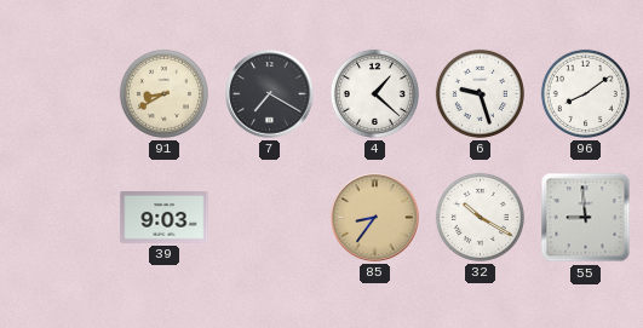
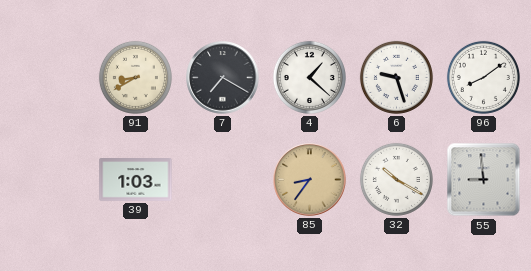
39: 9:03 -> 1:03
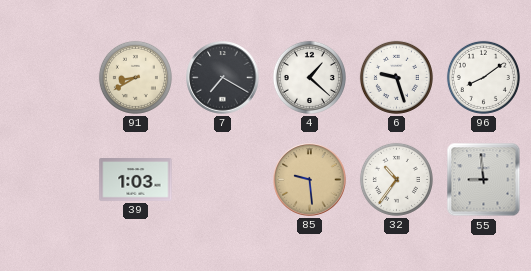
85: 8:36 -> 9:29
32: 10:20 -> 10:36
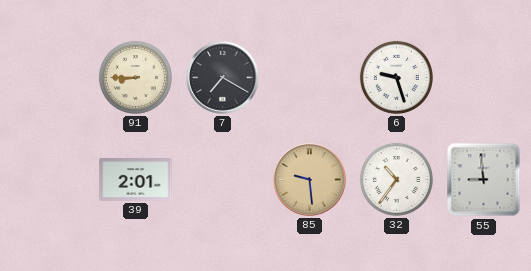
91: 8:40 -> 8:45
4: 1:22 -> none
96: 8:09 -> none
39: 1:03 -> 2:01
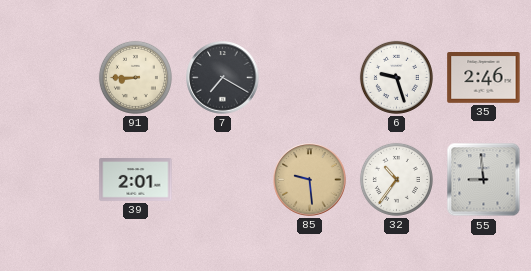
35: none -> 2:46
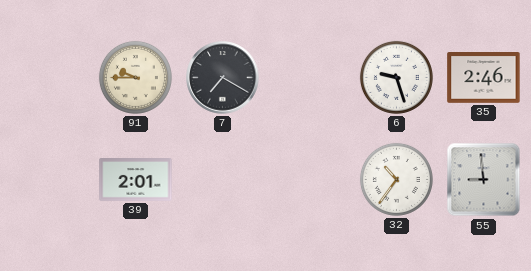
91: 8:45 -> 9:45
85: 9:29 -> none
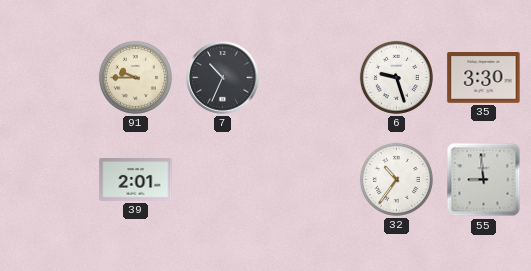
7: 7:20 -> 10:34
35: 2:46 -> 3:30
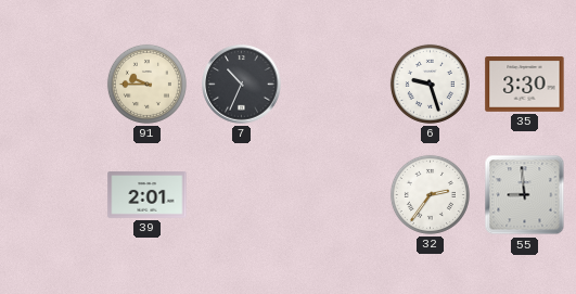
32: 10:36 -> 2:36
